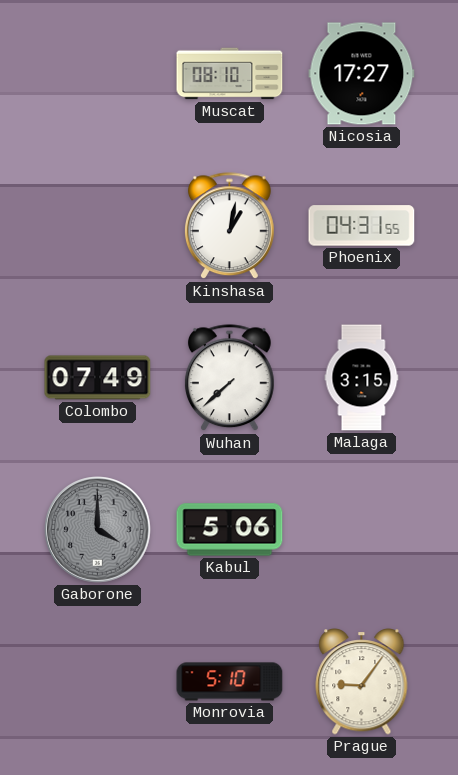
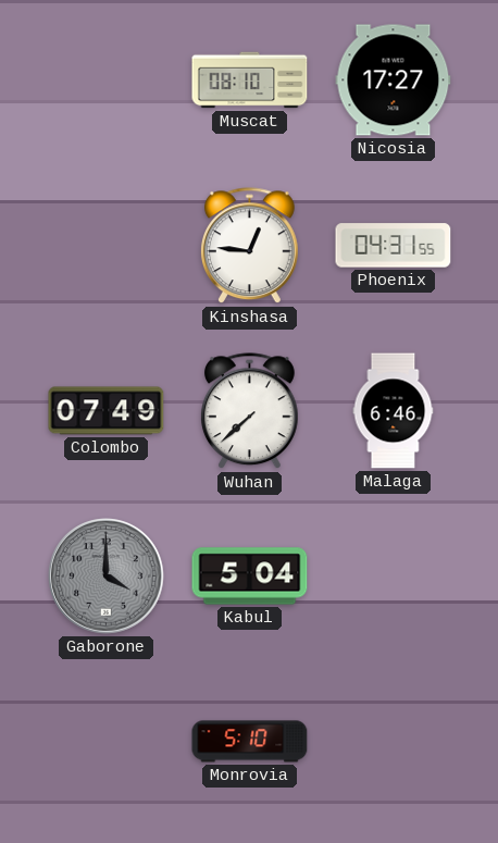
Kinshasa: 1:02 -> 12:46
Malaga: 3:15 -> 6:46
Kabul: 5:06 -> 5:04
Prague: 9:06 -> none
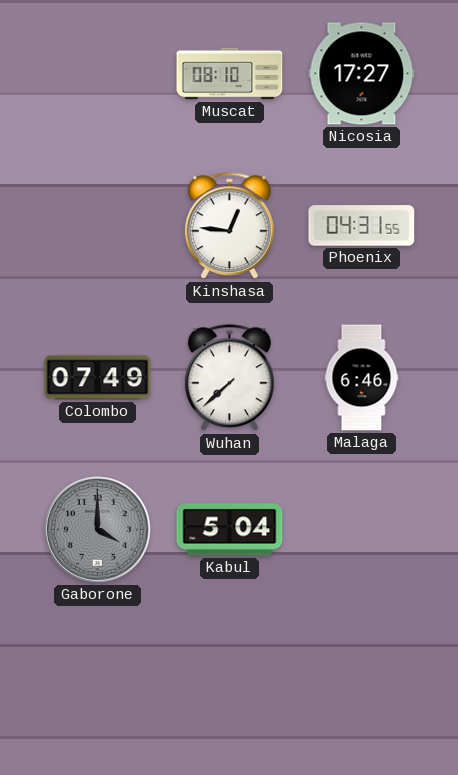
Monrovia: 5:10 -> none
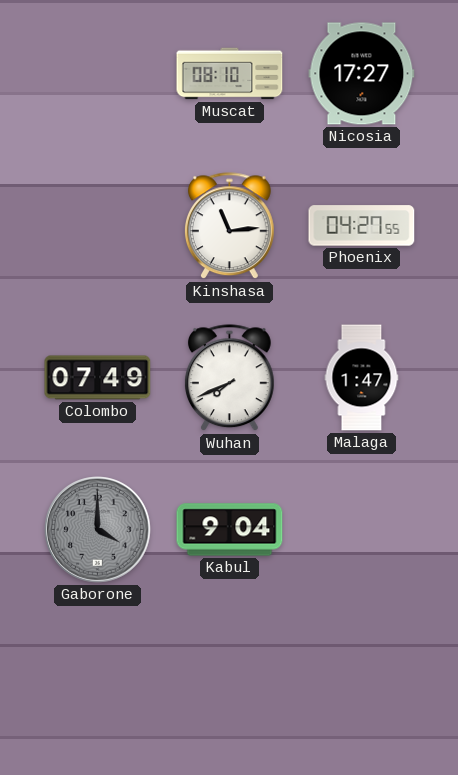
Kinshasa: 12:46 -> 11:14
Phoenix: 04:31 -> 04:27
Wuhan: 7:38 -> 7:41
Malaga: 6:46 -> 1:47
Kabul: 5:04 -> 9:04
